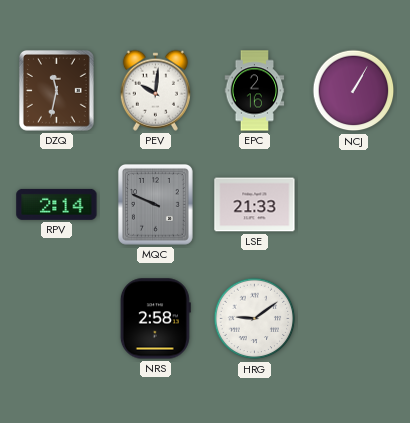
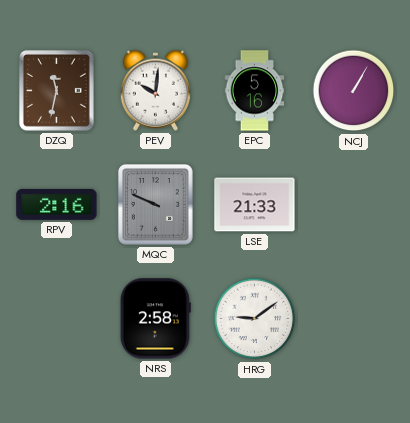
EPC: 2:16 -> 5:16
RPV: 2:14 -> 2:16
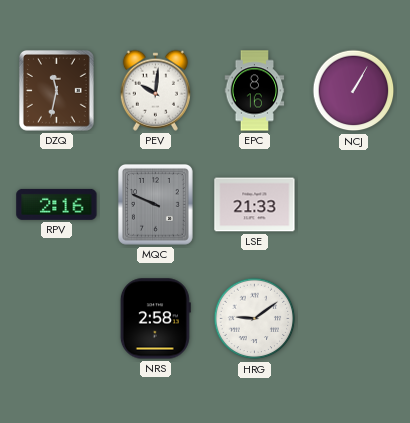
EPC: 5:16 -> 8:16
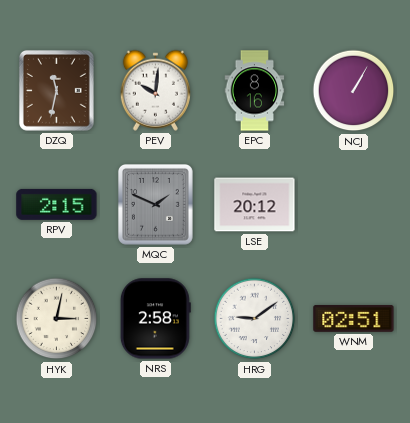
RPV: 2:16 -> 2:15
MQC: 9:49 -> 1:49
LSE: 21:33 -> 20:12
HYK: none -> 3:02
WNM: none -> 02:51
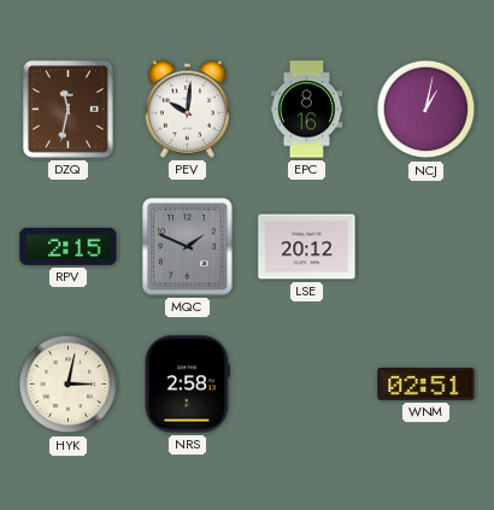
NCJ: 1:05 -> 1:02
HRG: 9:09 -> none
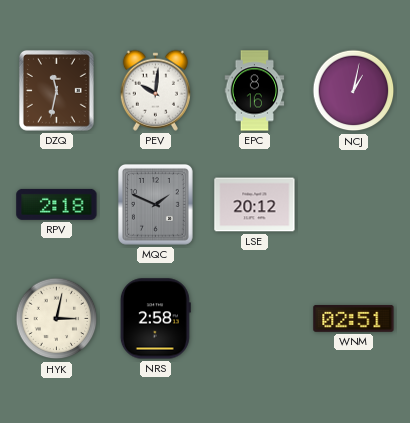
RPV: 2:15 -> 2:18
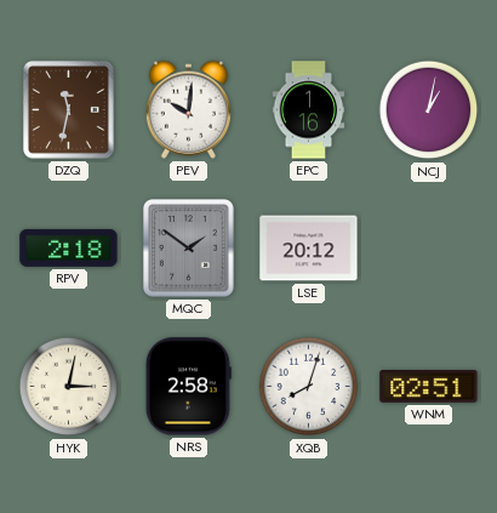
EPC: 8:16 -> 1:16
MQC: 1:49 -> 1:51
XQB: none -> 8:03
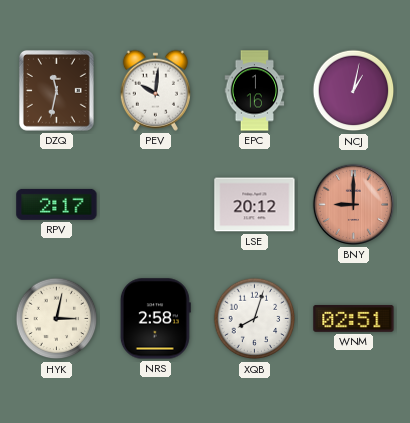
RPV: 2:18 -> 2:17
MQC: 1:51 -> none
BNY: none -> 9:00
